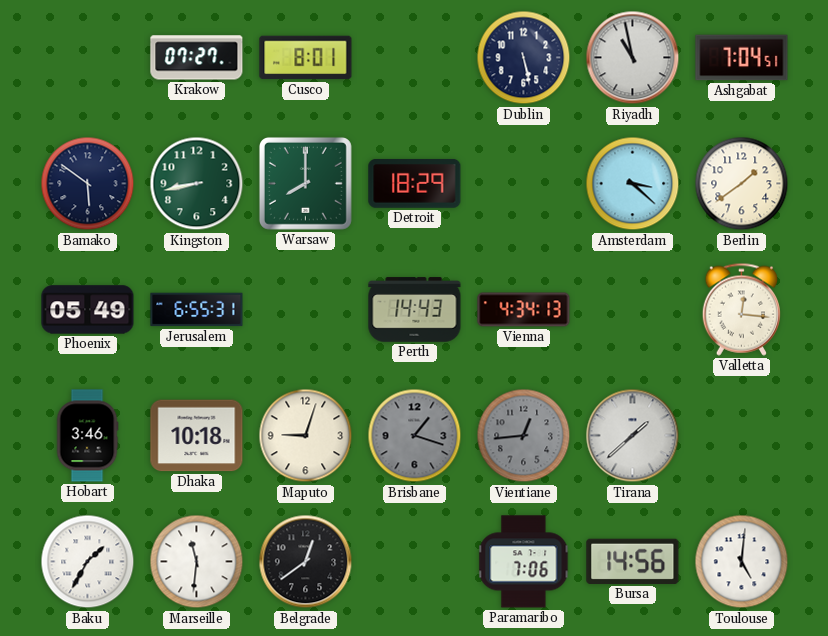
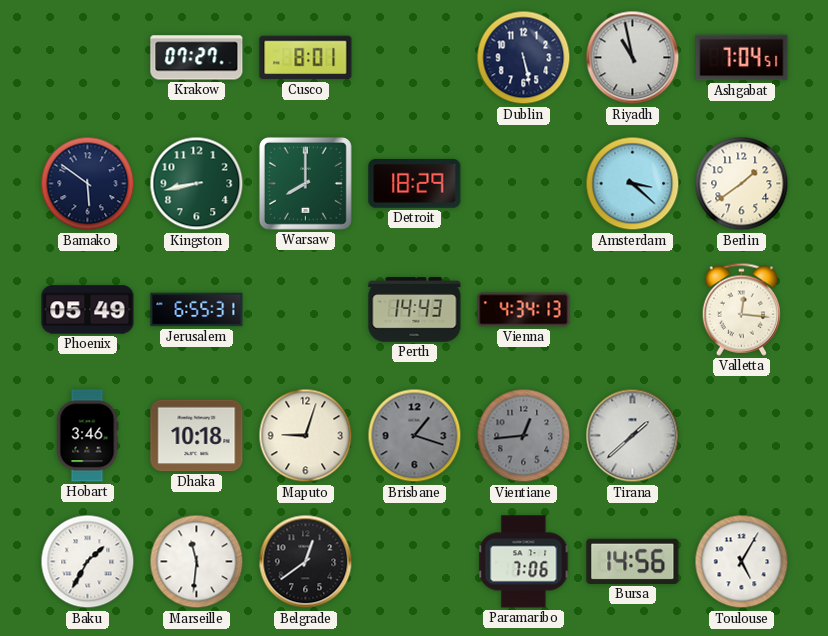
Toulouse: 5:01 -> 5:05
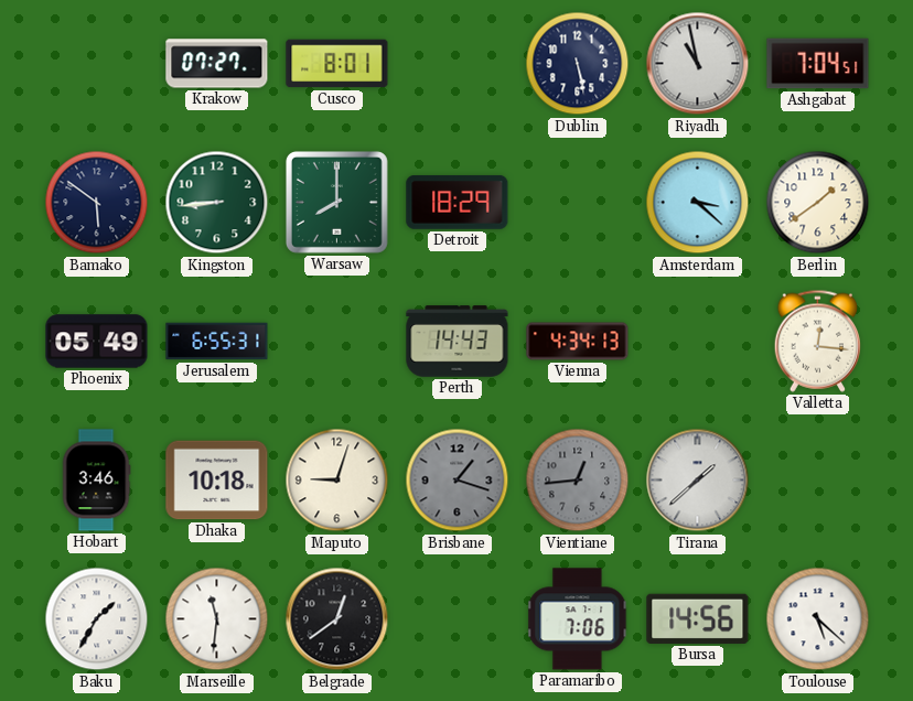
Kingston: 8:43 -> 8:44
Toulouse: 5:05 -> 5:22
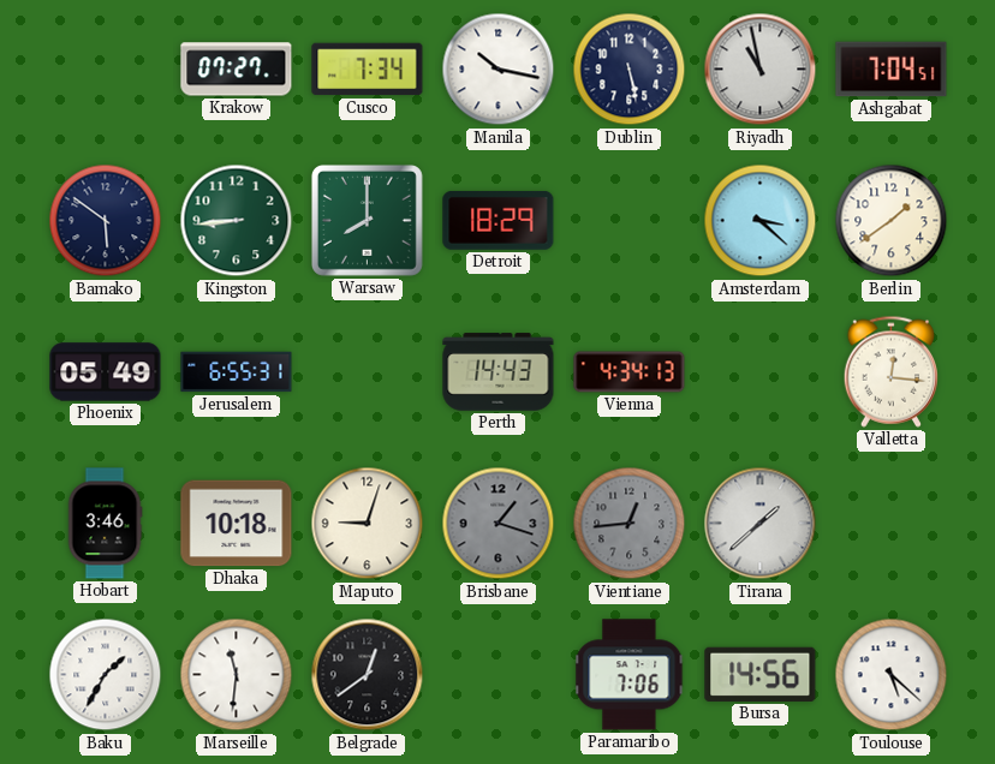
Cusco: 8:01 -> 7:34
Manila: none -> 10:17
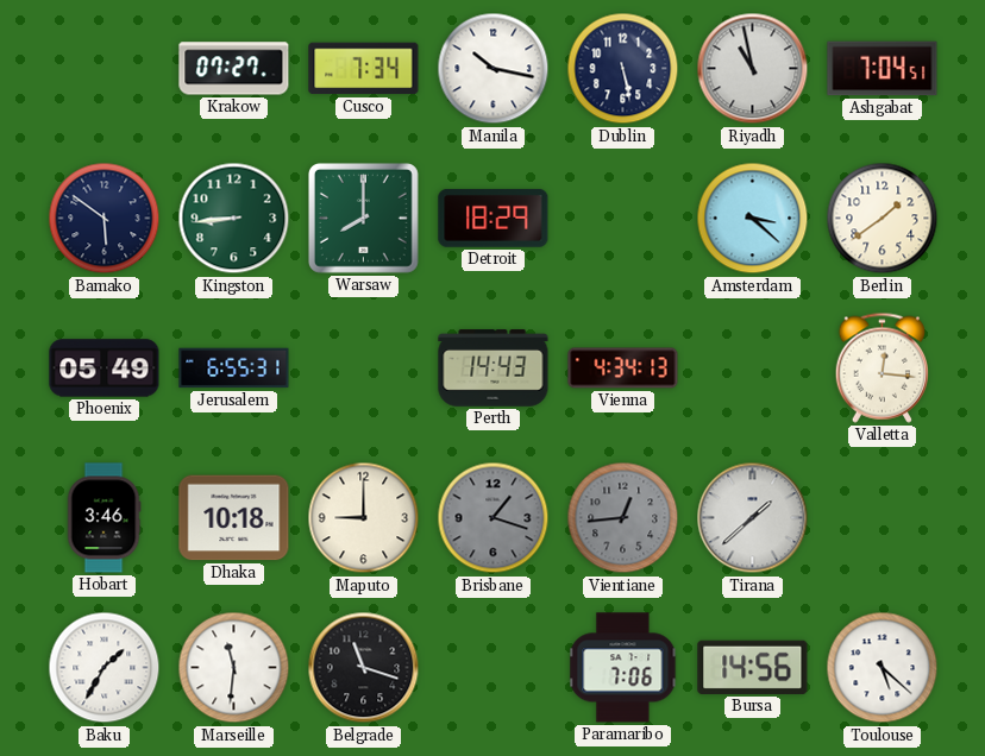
Maputo: 9:03 -> 9:00
Belgrade: 12:39 -> 11:18
